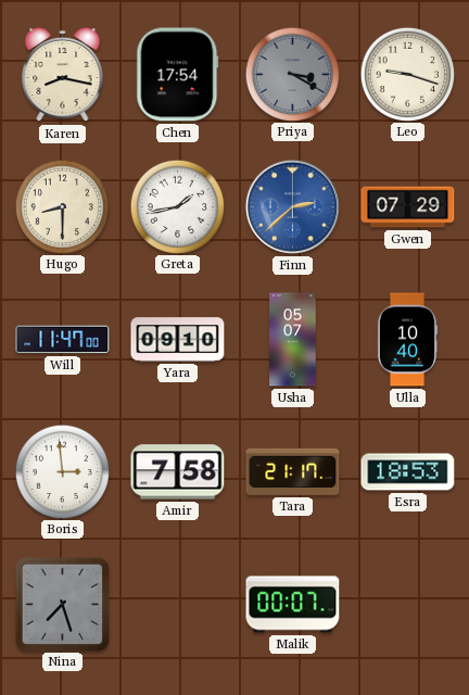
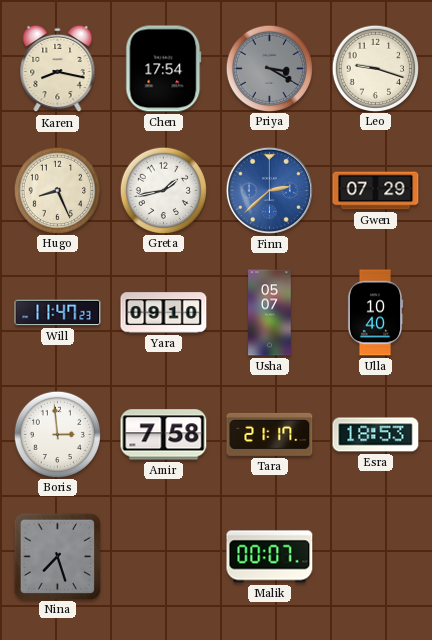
Hugo: 8:30 -> 8:26
Will: 11:47:00 -> 11:47:23
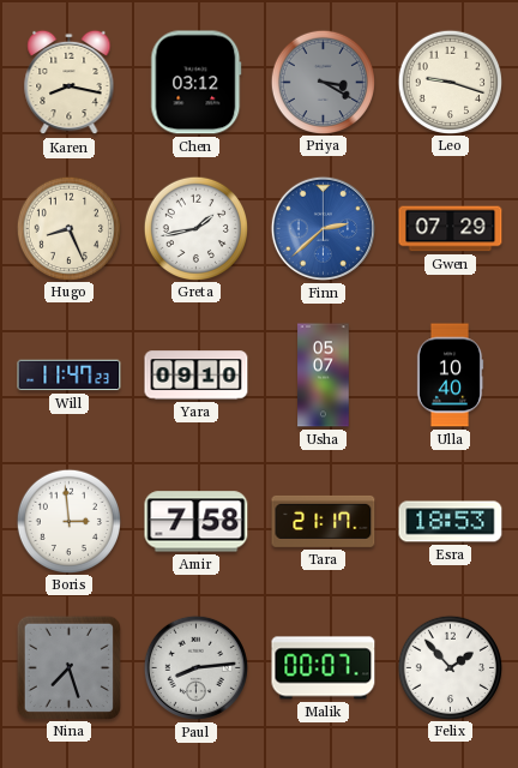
Chen: 17:54 -> 03:12
Paul: none -> 8:14
Felix: none -> 1:53
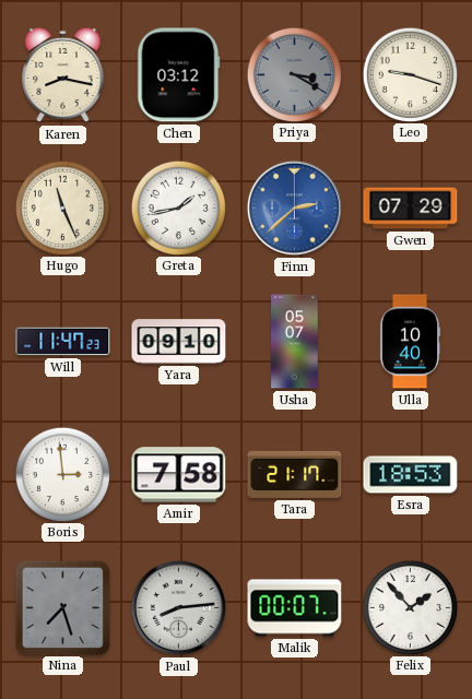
Hugo: 8:26 -> 11:26
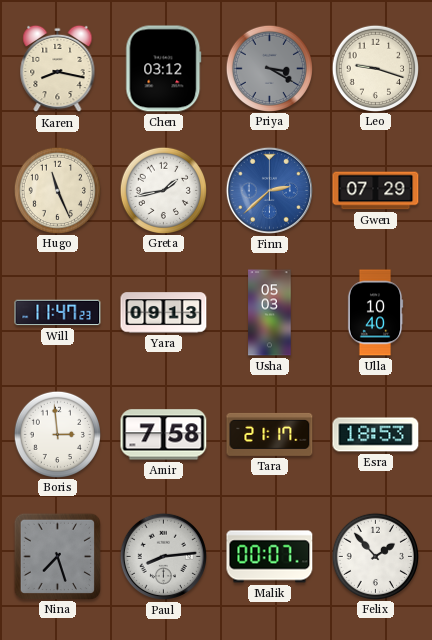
Yara: 09:10 -> 09:13
Usha: 05:07 -> 05:03
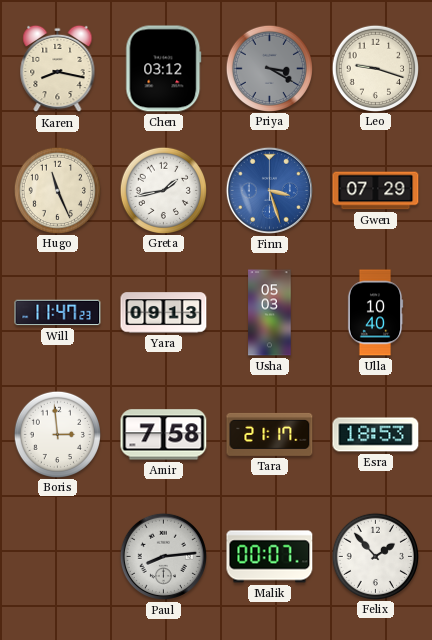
Finn: 2:38 -> 3:27
Nina: 7:27 -> none
